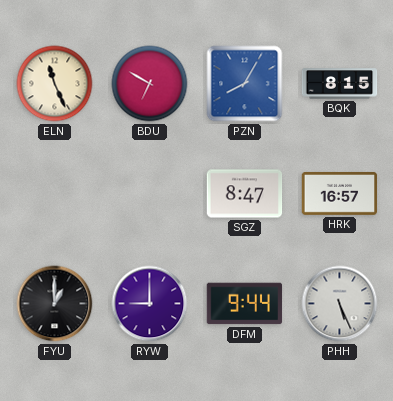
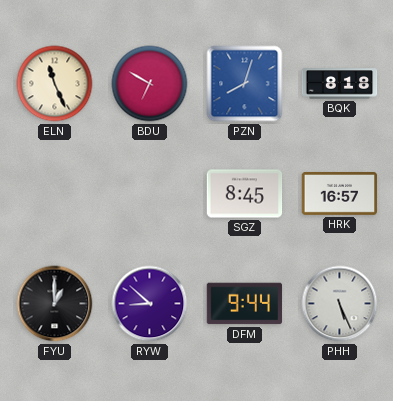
PZN: 8:05 -> 8:03
BQK: 8:15 -> 8:18
SGZ: 8:47 -> 8:45
RYW: 9:00 -> 8:52
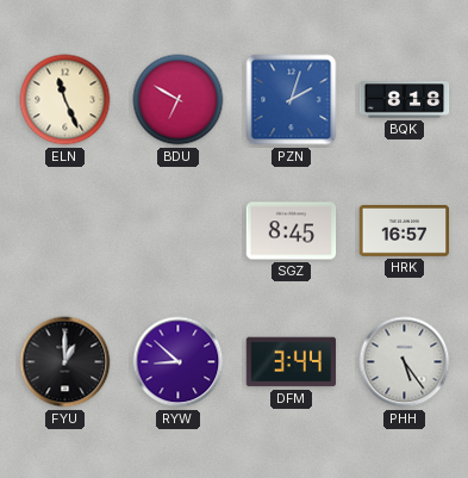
PZN: 8:03 -> 2:03
DFM: 9:44 -> 3:44
PHH: 5:26 -> 5:24
